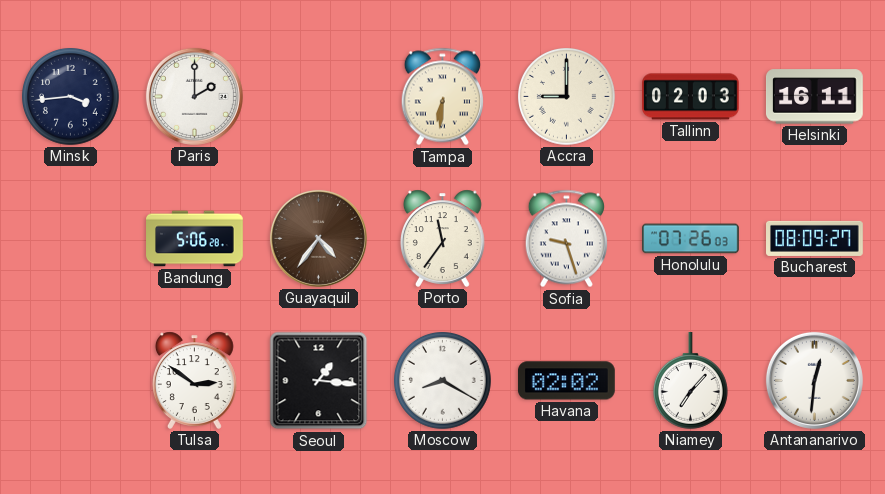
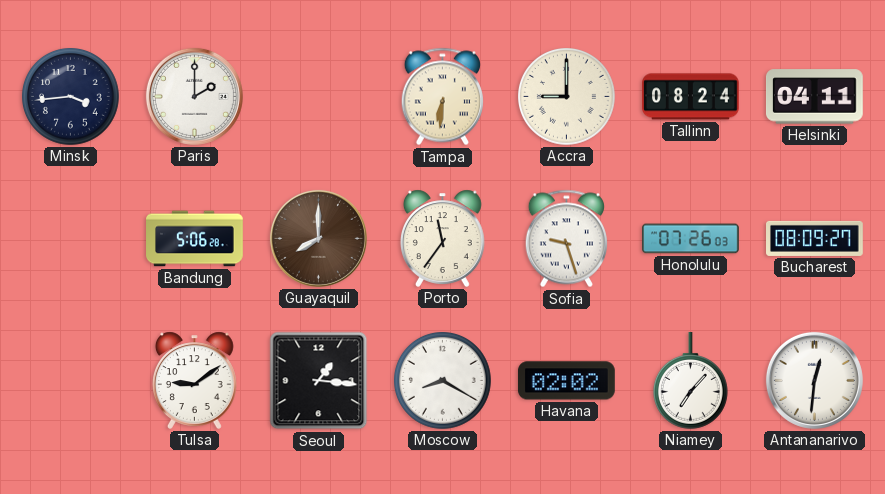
Tallinn: 02:03 -> 08:24
Helsinki: 16:11 -> 04:11
Guayaquil: 4:36 -> 8:00
Tulsa: 2:51 -> 9:09
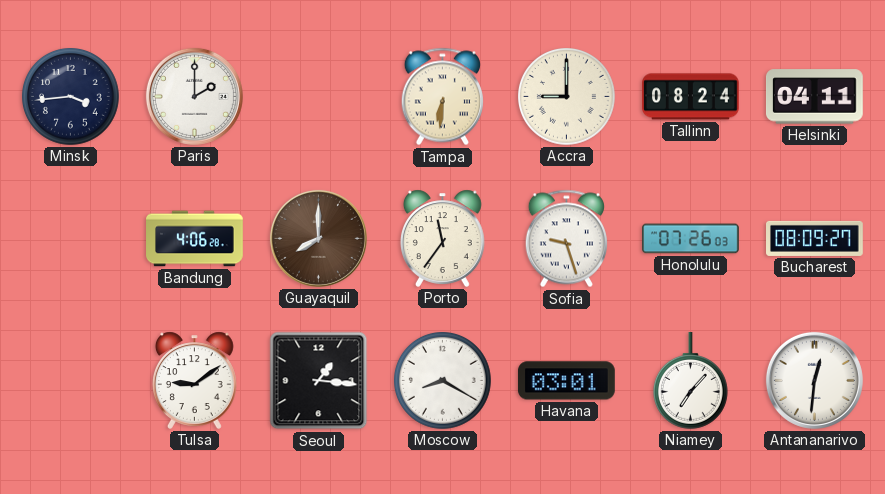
Bandung: 5:06 -> 4:06
Havana: 02:02 -> 03:01
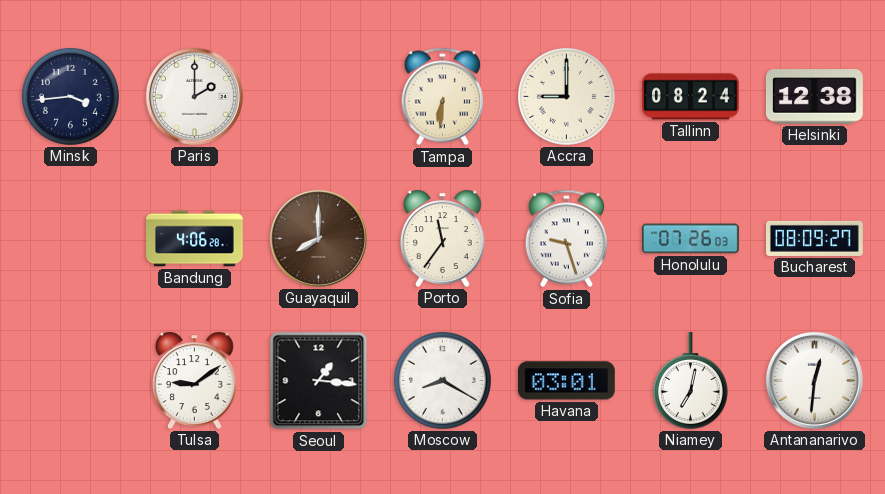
Helsinki: 04:11 -> 12:38
Niamey: 7:07 -> 7:02
